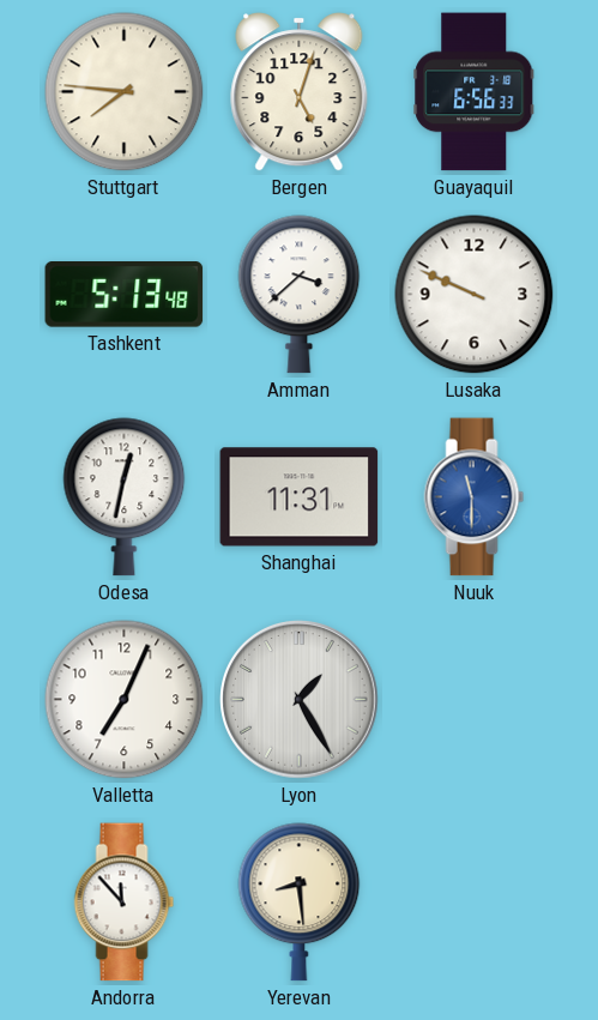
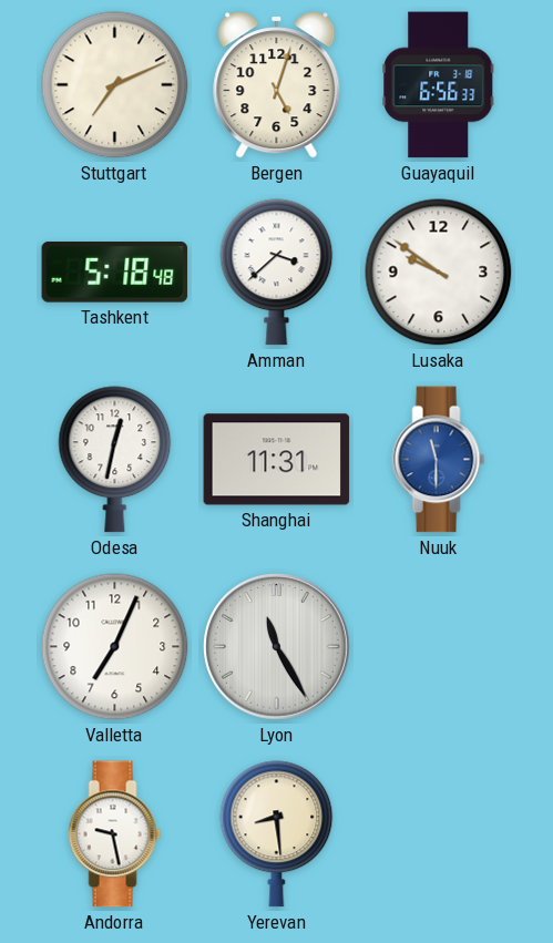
Stuttgart: 7:46 -> 7:11
Tashkent: 5:13 -> 5:18
Lusaka: 9:49 -> 9:51
Lyon: 1:25 -> 11:25
Andorra: 11:53 -> 9:28
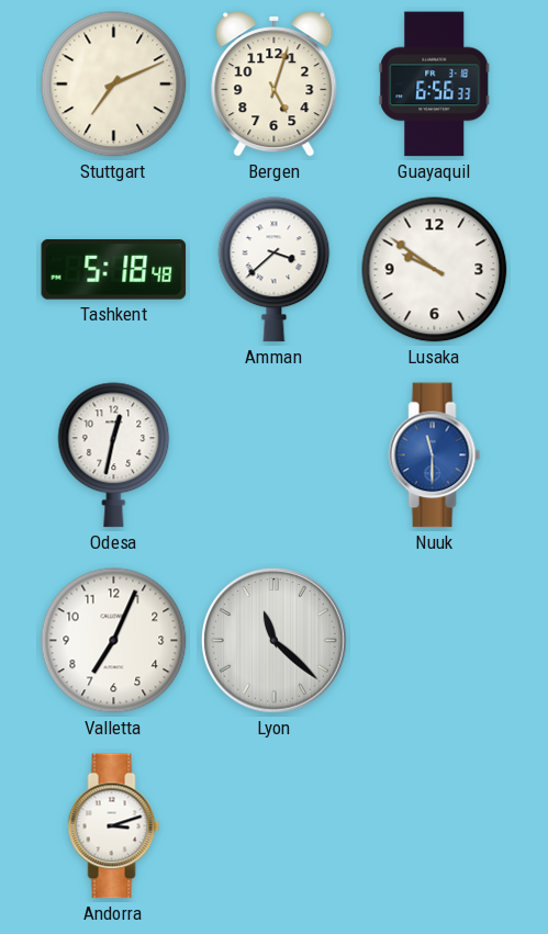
Shanghai: 11:31 -> none
Lyon: 11:25 -> 11:22
Andorra: 9:28 -> 3:12
Yerevan: 8:29 -> none
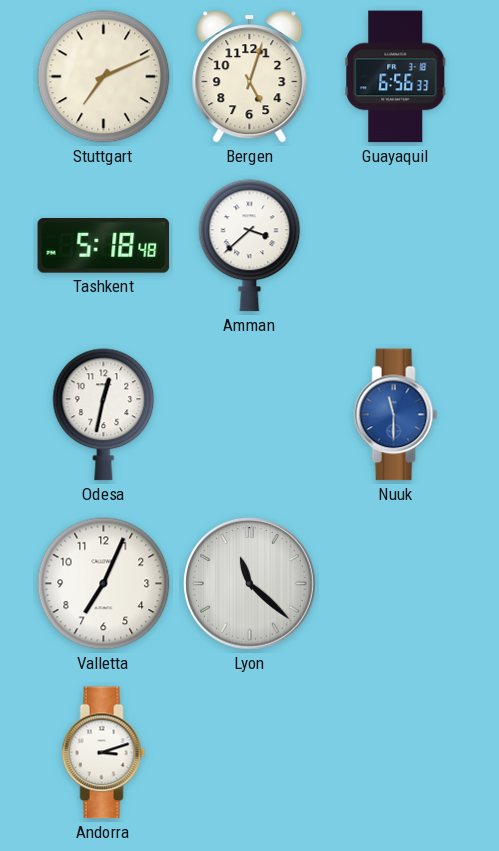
Lusaka: 9:51 -> none
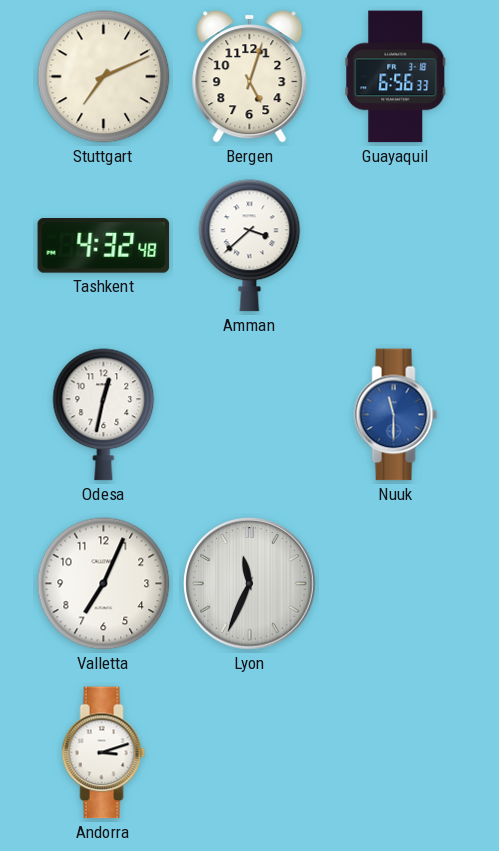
Tashkent: 5:18 -> 4:32
Lyon: 11:22 -> 11:34
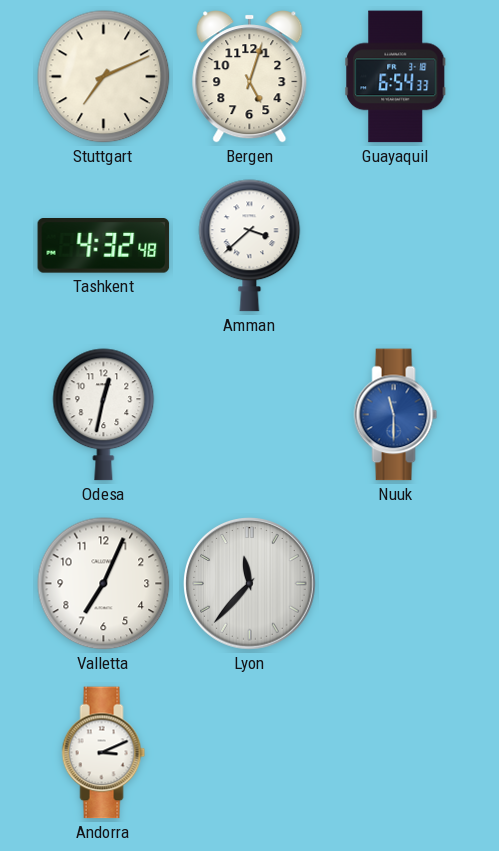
Guayaquil: 6:56 -> 6:54
Lyon: 11:34 -> 11:37
Andorra: 3:12 -> 3:11
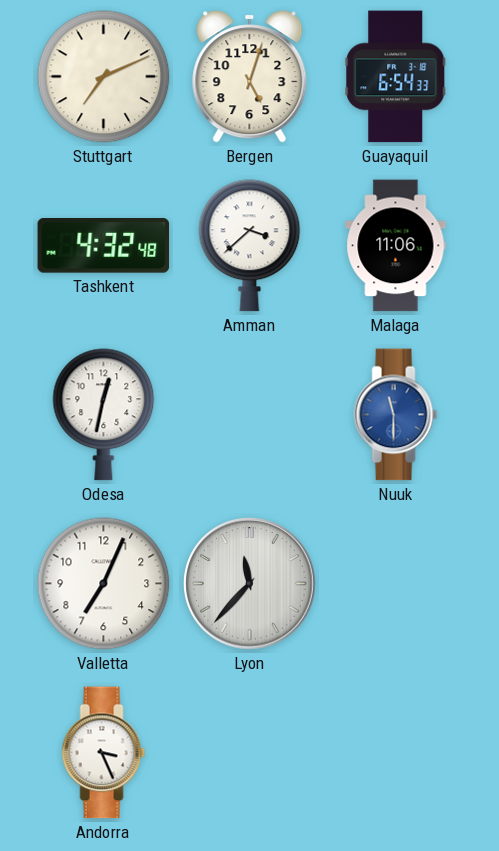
Malaga: none -> 11:06
Andorra: 3:11 -> 3:26
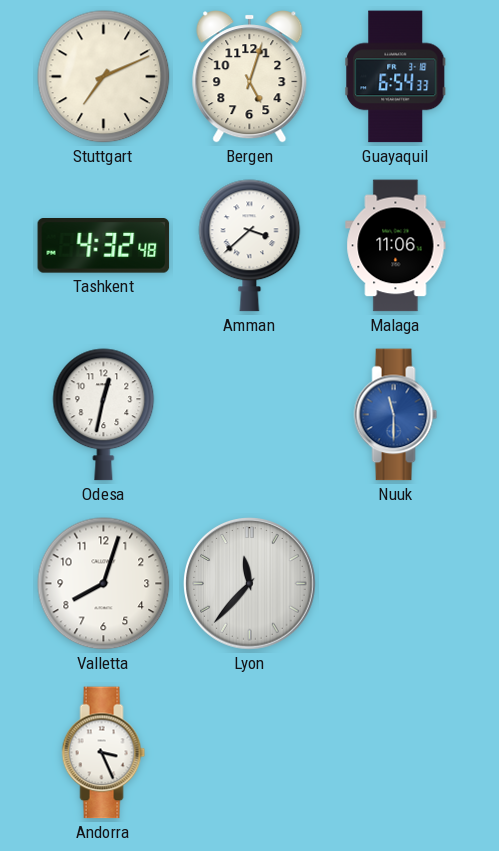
Valletta: 7:04 -> 8:03
